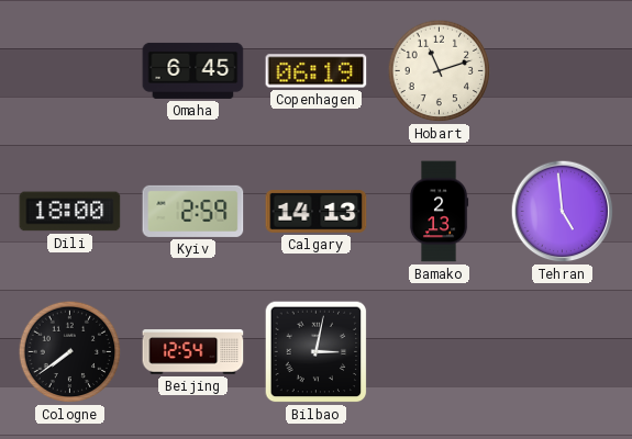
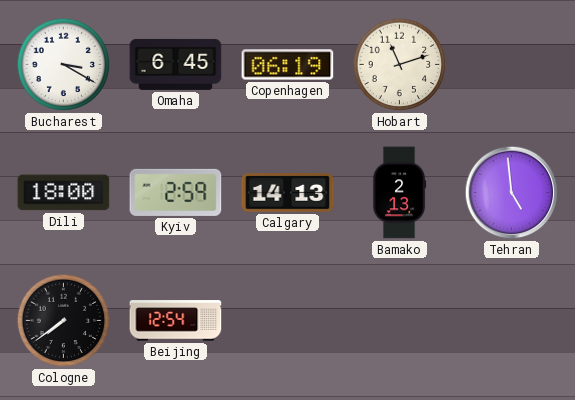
Bucharest: none -> 3:20
Bilbao: 3:02 -> none
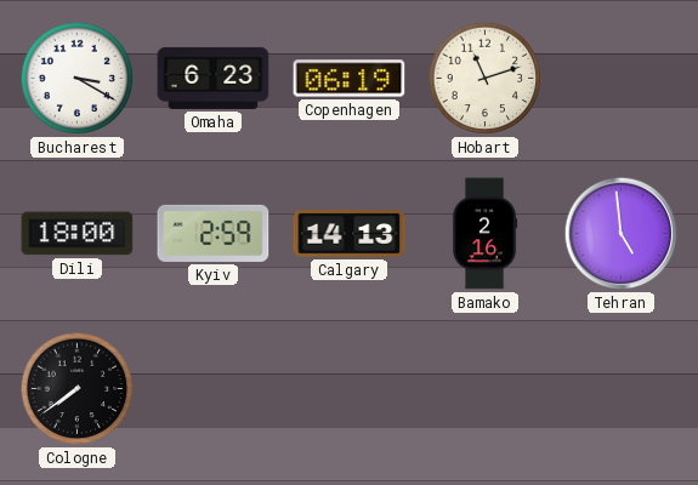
Omaha: 6:45 -> 6:23
Bamako: 2:13 -> 2:16
Beijing: 12:54 -> none
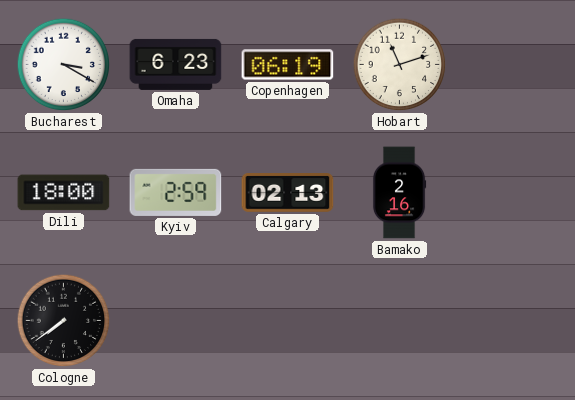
Calgary: 14:13 -> 02:13
Tehran: 4:59 -> none
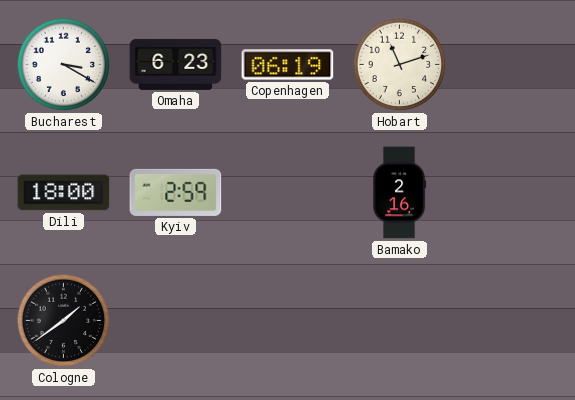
Calgary: 02:13 -> none
Cologne: 7:39 -> 1:39
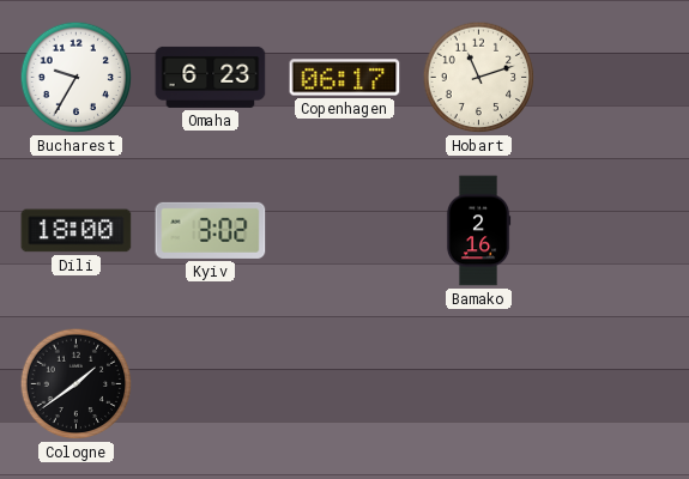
Bucharest: 3:20 -> 9:35
Copenhagen: 06:19 -> 06:17
Kyiv: 2:59 -> 3:02
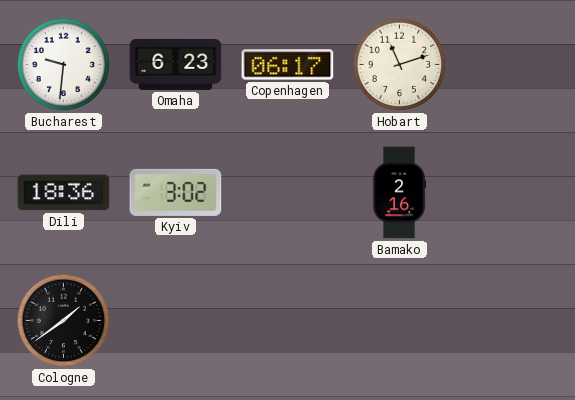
Bucharest: 9:35 -> 9:31
Dili: 18:00 -> 18:36
